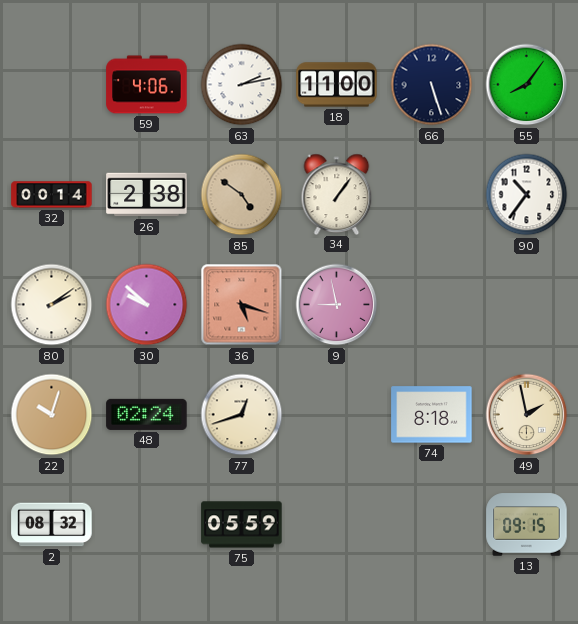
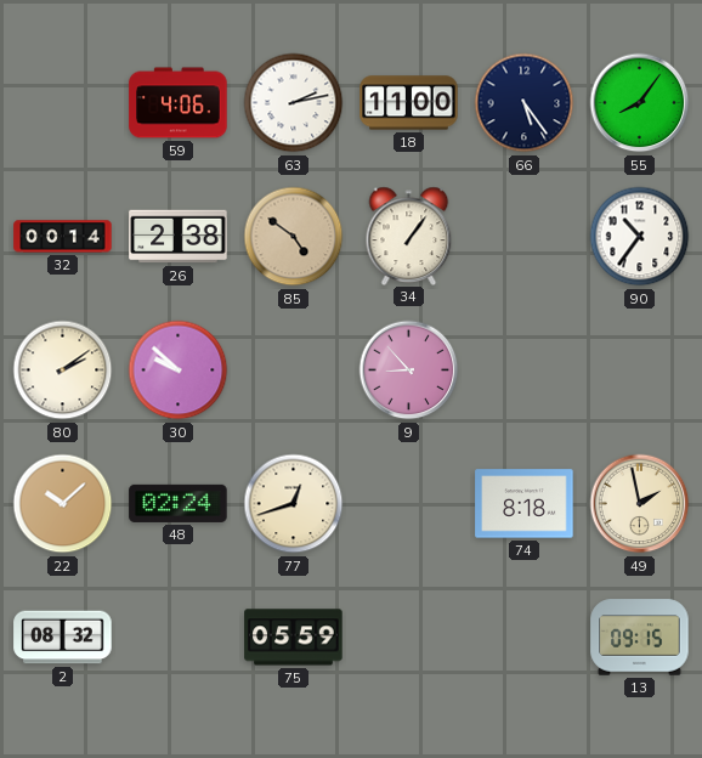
66: 5:27 -> 5:24
36: 5:18 -> none
9: 8:58 -> 8:53
22: 10:03 -> 10:08
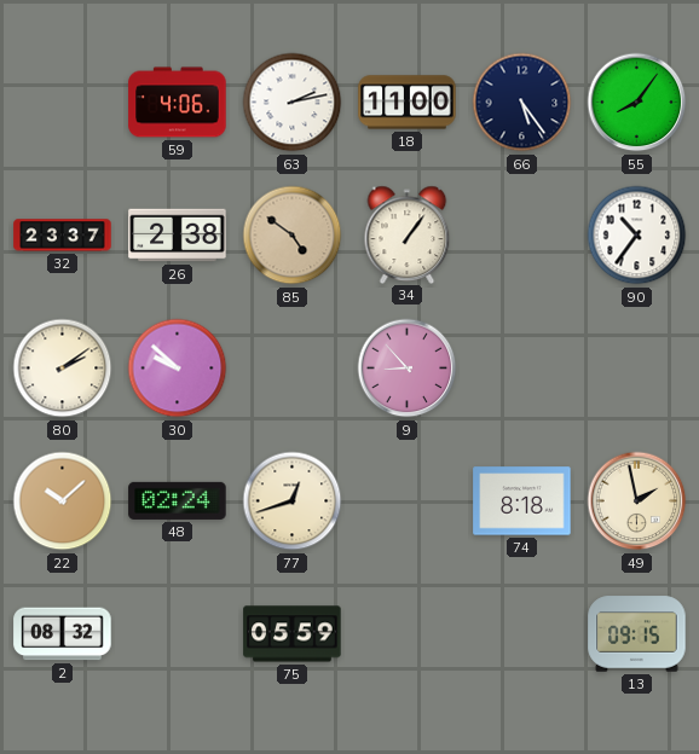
32: 00:14 -> 23:37
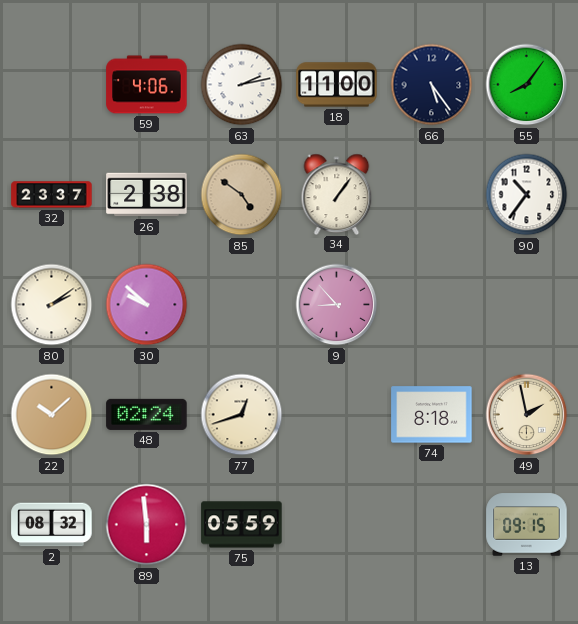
89: none -> 5:59
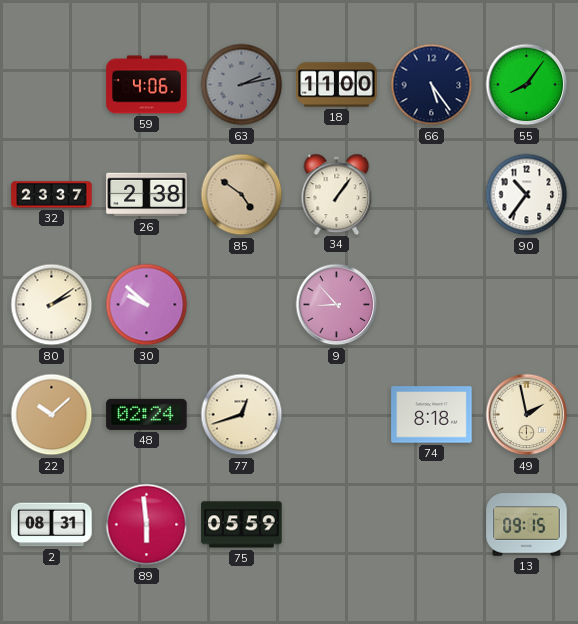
63 dial: white -> grey
2: 08:32 -> 08:31
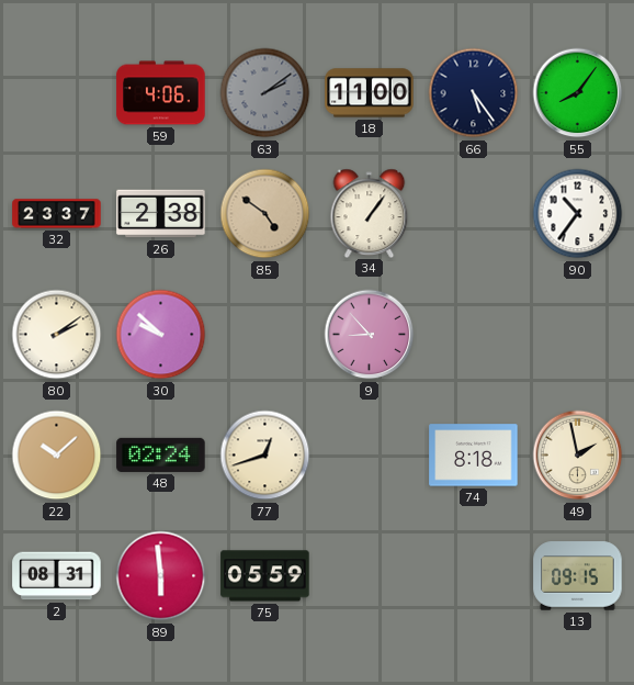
63: 2:13 -> 2:09
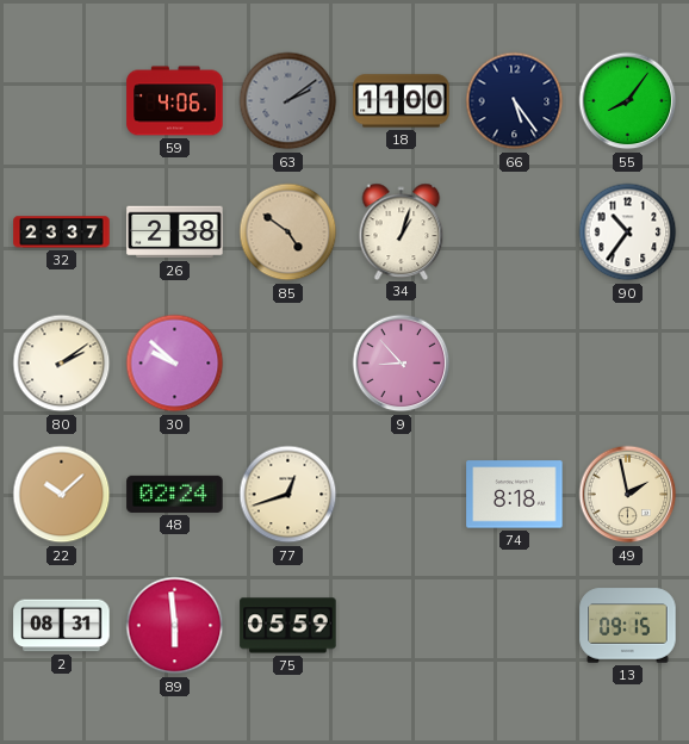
34: 1:06 -> 1:03
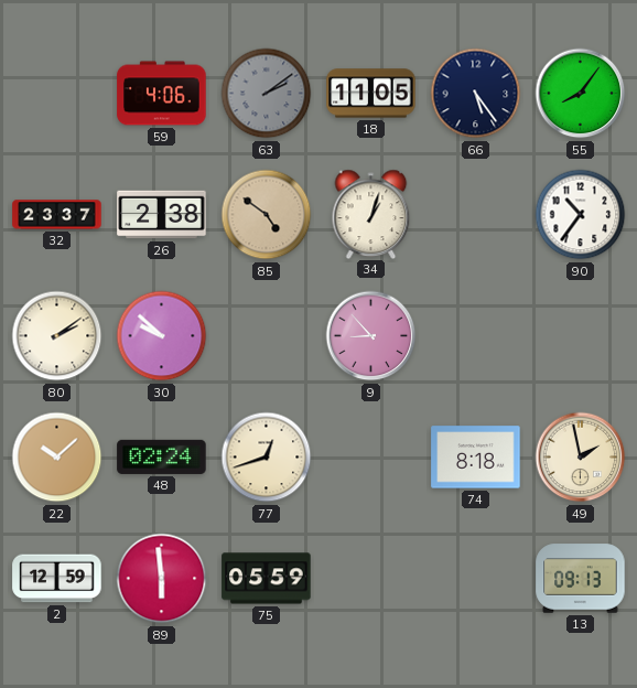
18: 11:00 -> 11:05
2: 08:31 -> 12:59
13: 09:15 -> 09:13
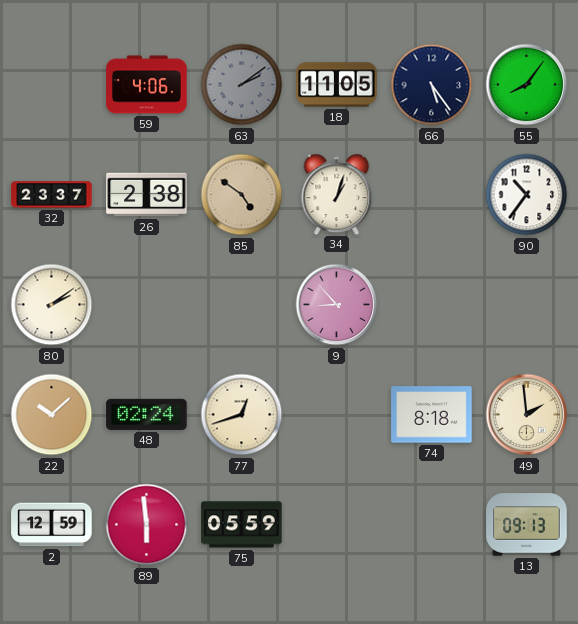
30: 9:52 -> none
49: 1:58 -> 1:59
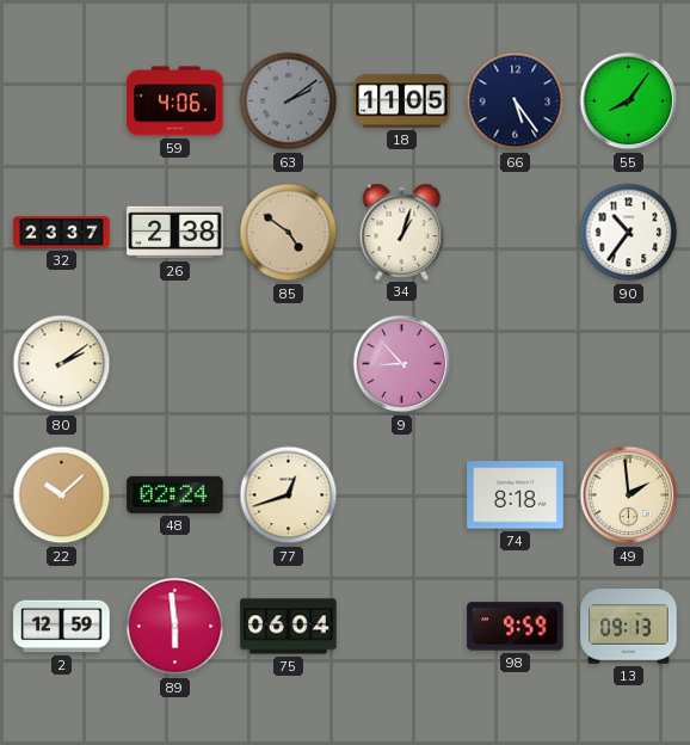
75: 05:59 -> 06:04
98: none -> 9:59
